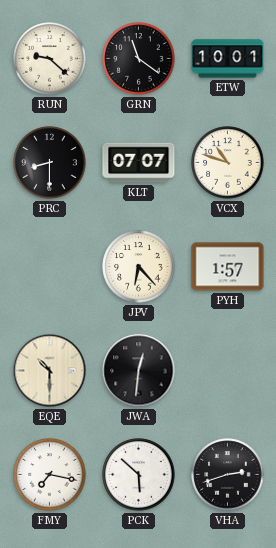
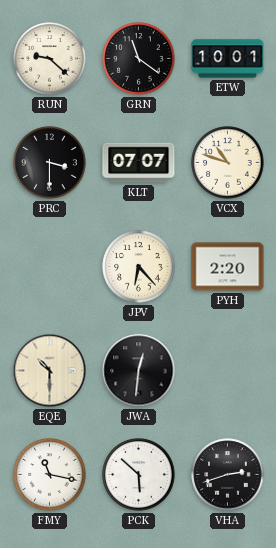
PRC: 8:30 -> 3:30
PYH: 1:57 -> 2:20
FMY: 7:17 -> 11:17
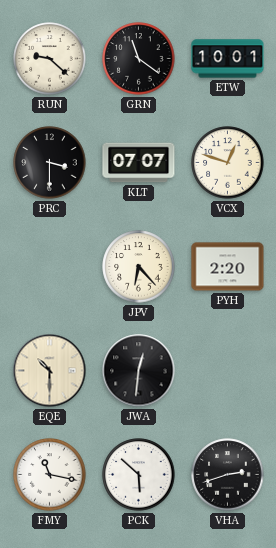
VCX: 10:48 -> 12:48
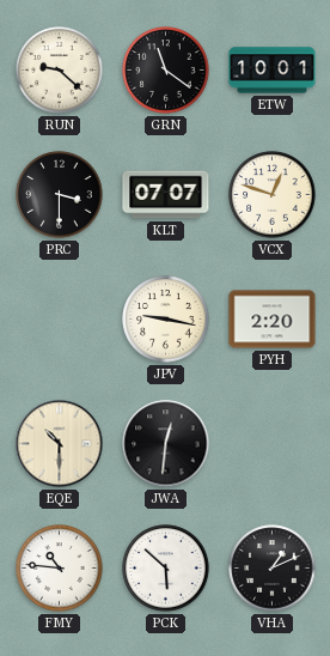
JPV: 6:23 -> 9:17
FMY: 11:17 -> 10:46
VHA: 2:42 -> 1:11
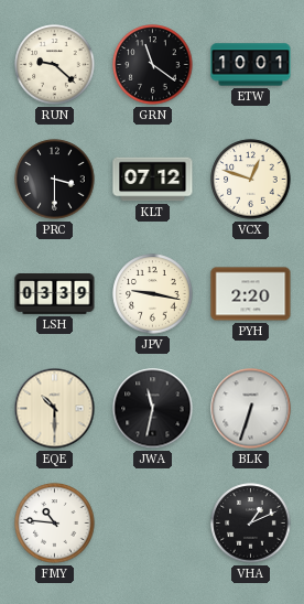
KLT: 07:07 -> 07:12
LSH: none -> 03:39
JWA: 12:31 -> 11:32
BLK: none -> 6:33
PCK: 5:52 -> none
